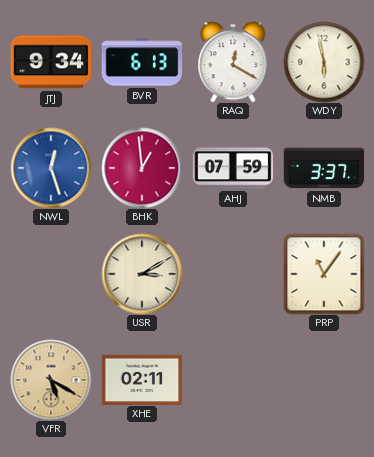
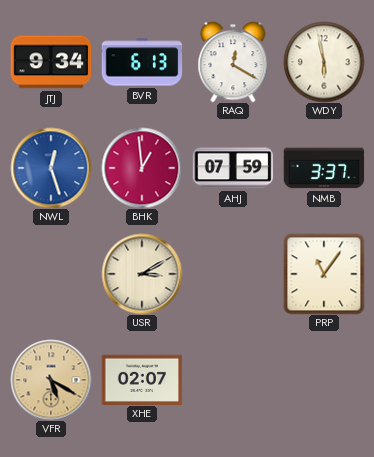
XHE: 02:11 -> 02:07
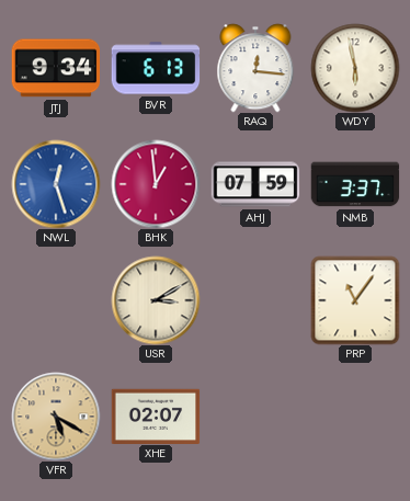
RAQ: 12:20 -> 12:16
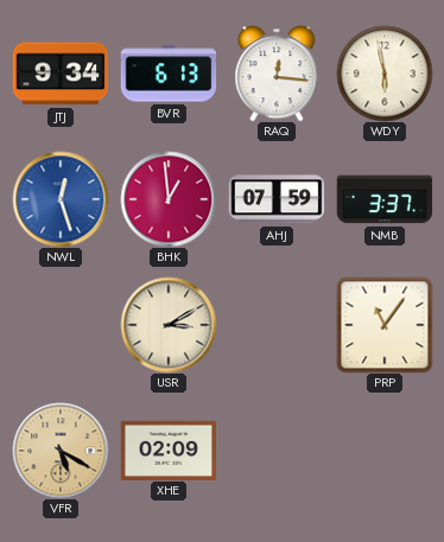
XHE: 02:07 -> 02:09
